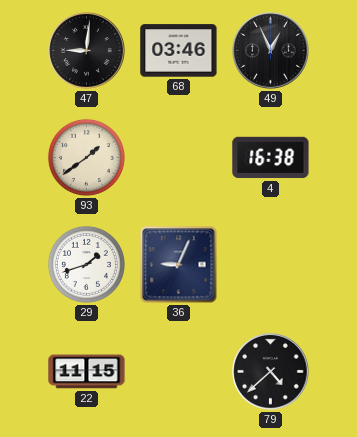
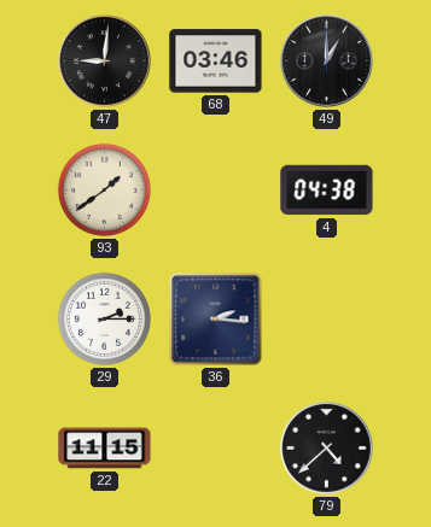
49: 12:56 -> 1:00
4: 16:38 -> 04:38
29: 1:42 -> 2:15
36: 9:04 -> 2:16
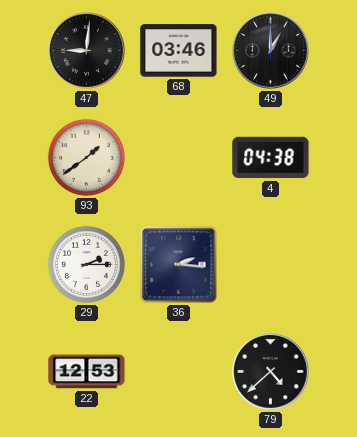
22: 11:15 -> 12:53
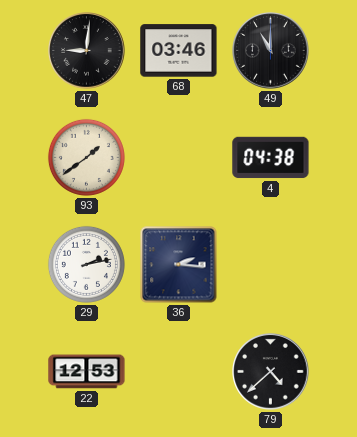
49: 1:00 -> 11:00
29: 2:15 -> 2:13
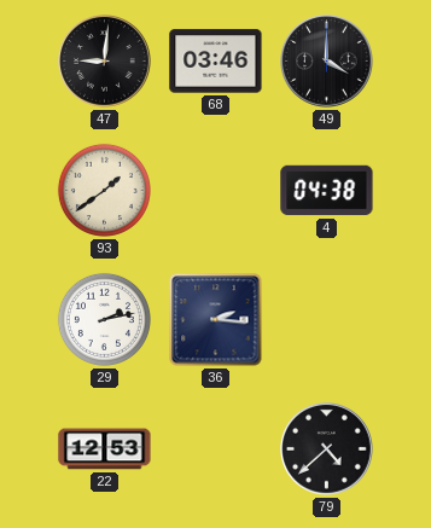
49: 11:00 -> 4:00
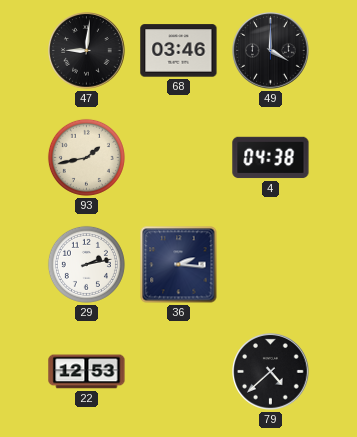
93: 1:39 -> 1:43
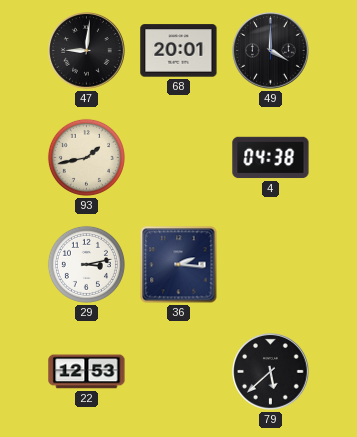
68: 03:46 -> 20:01
29: 2:13 -> 3:13
79: 4:38 -> 5:38
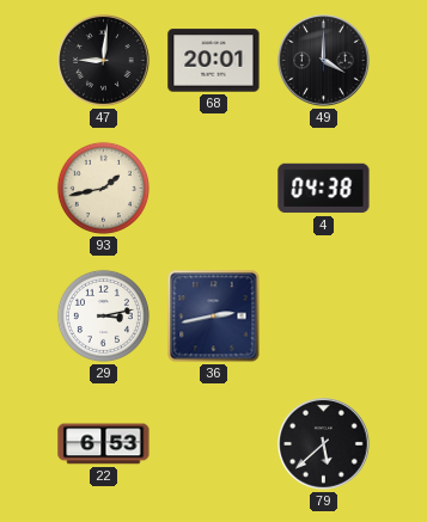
36: 2:16 -> 2:43
22: 12:53 -> 6:53
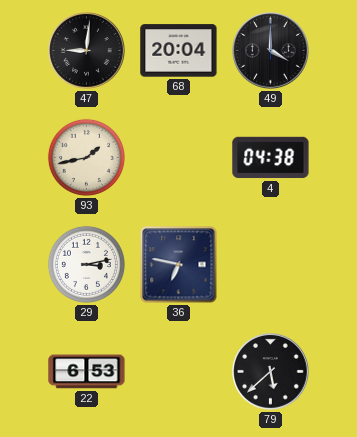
68: 20:01 -> 20:04
36: 2:43 -> 6:47
